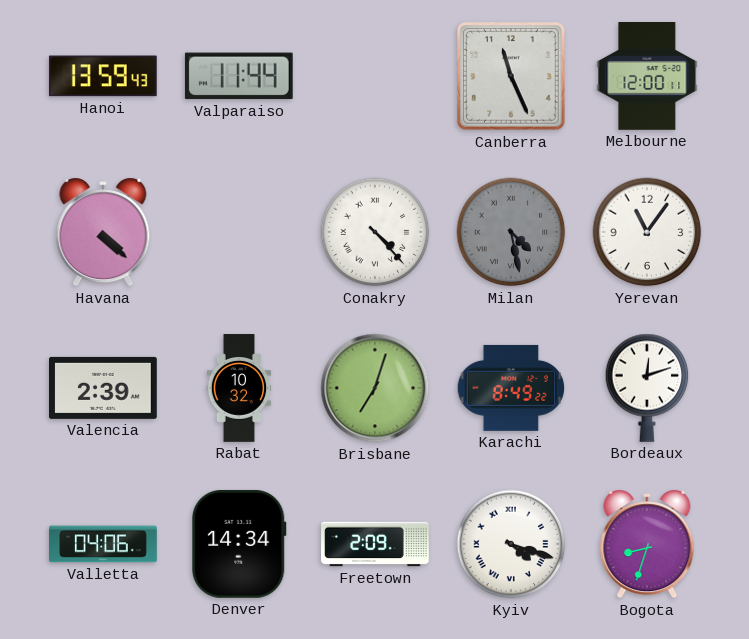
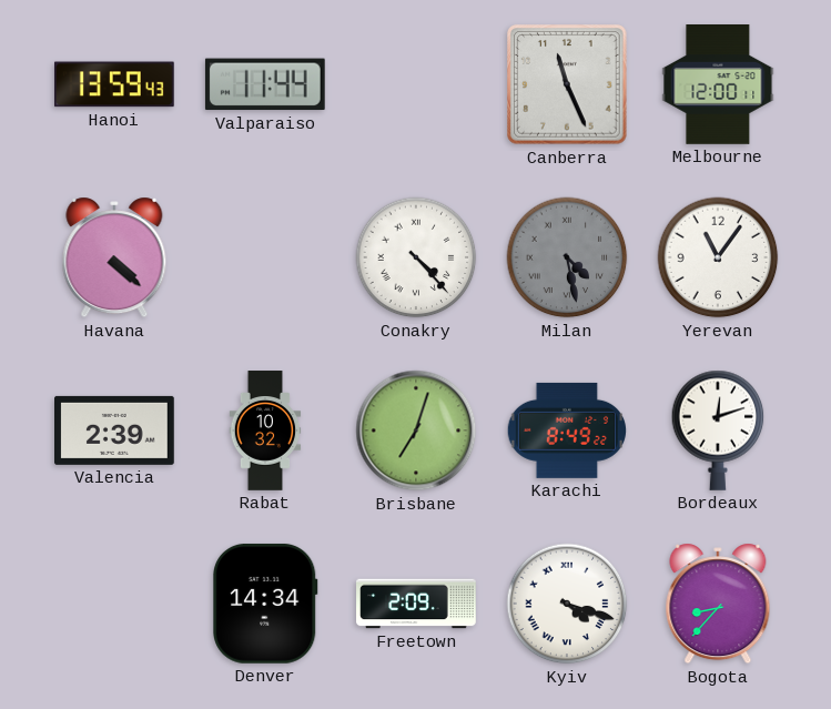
Valletta: 04:06 -> none
Bogota: 8:33 -> 8:37
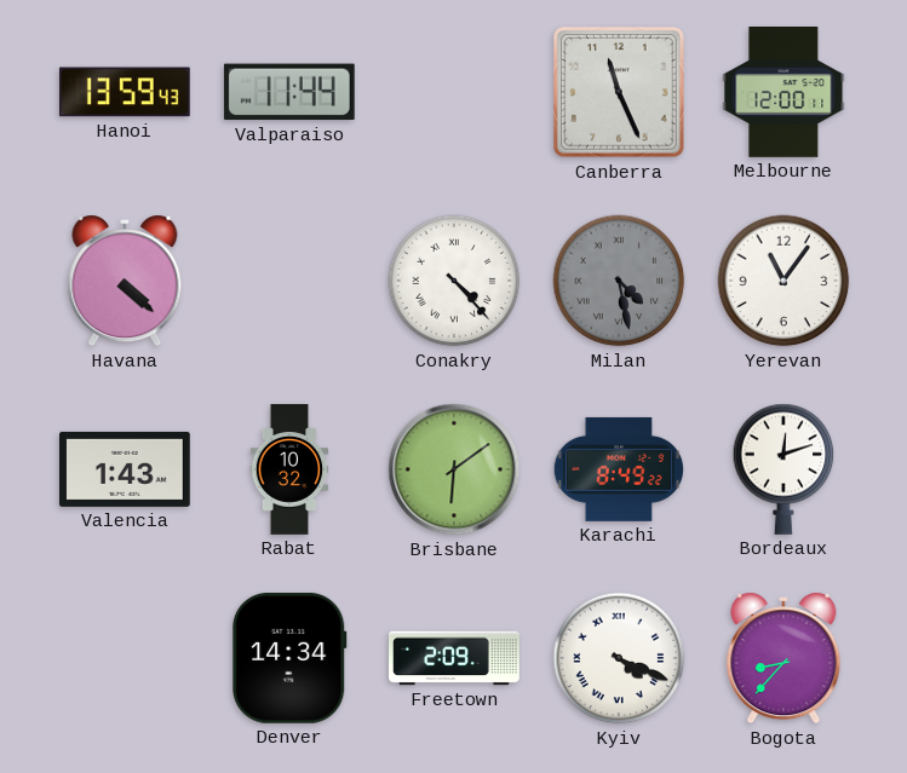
Valencia: 2:39 -> 1:43
Brisbane: 7:03 -> 6:09
Kyiv: 4:18 -> 4:19
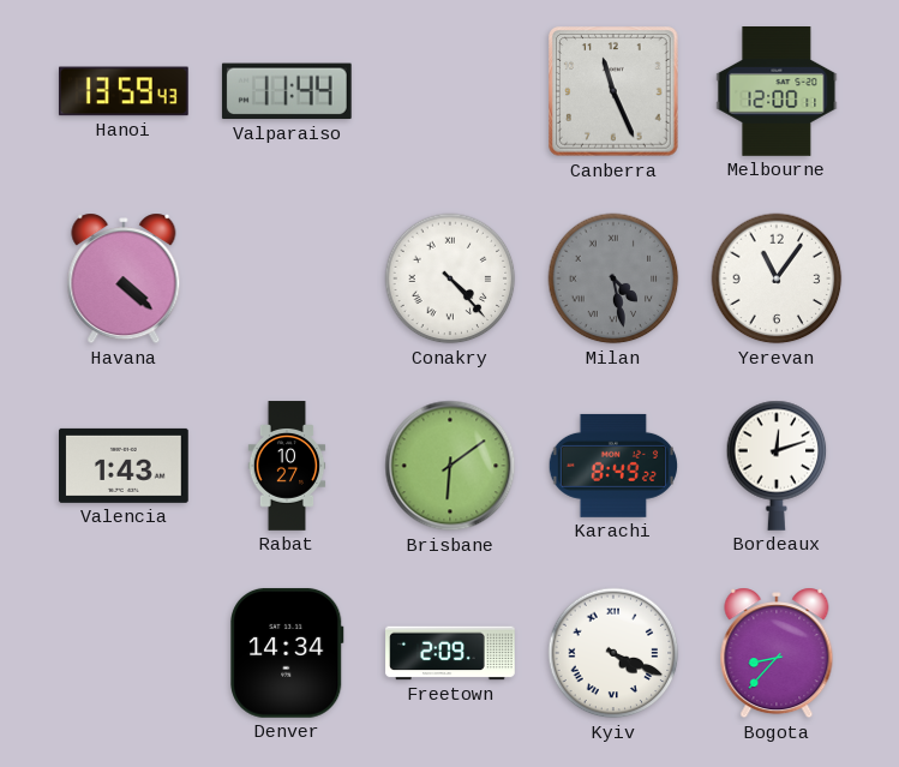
Rabat: 10:32 -> 10:27
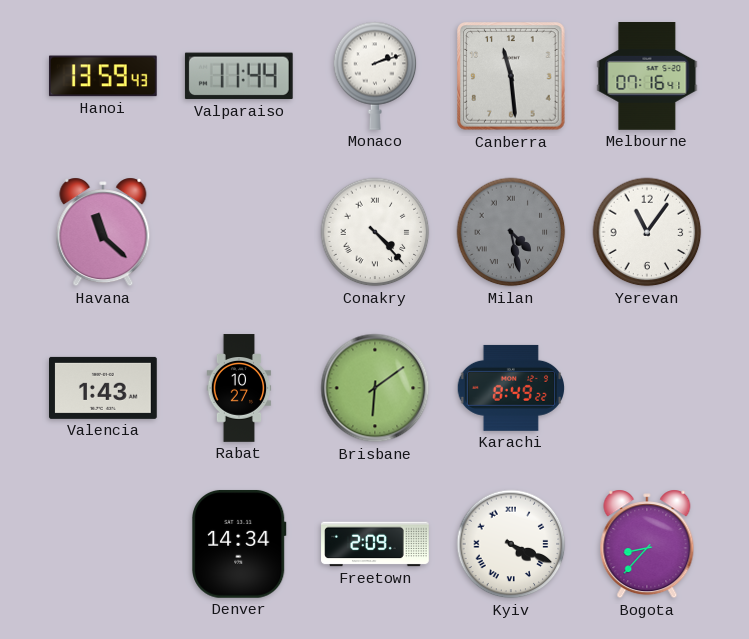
Monaco: none -> 2:12
Canberra: 11:26 -> 11:29
Melbourne: 12:00 -> 07:16
Havana: 4:22 -> 11:22
Bordeaux: 12:12 -> none
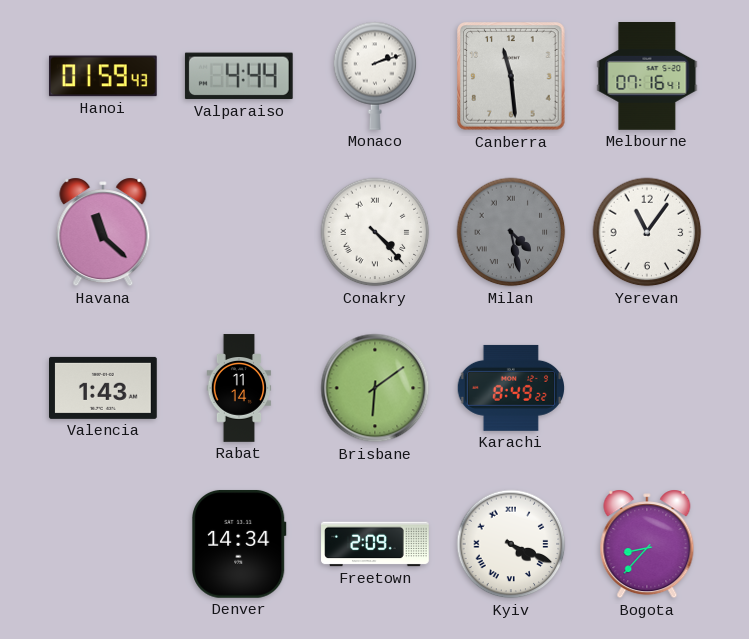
Hanoi: 13:59 -> 01:59
Valparaiso: 11:44 -> 4:44
Rabat: 10:27 -> 11:14
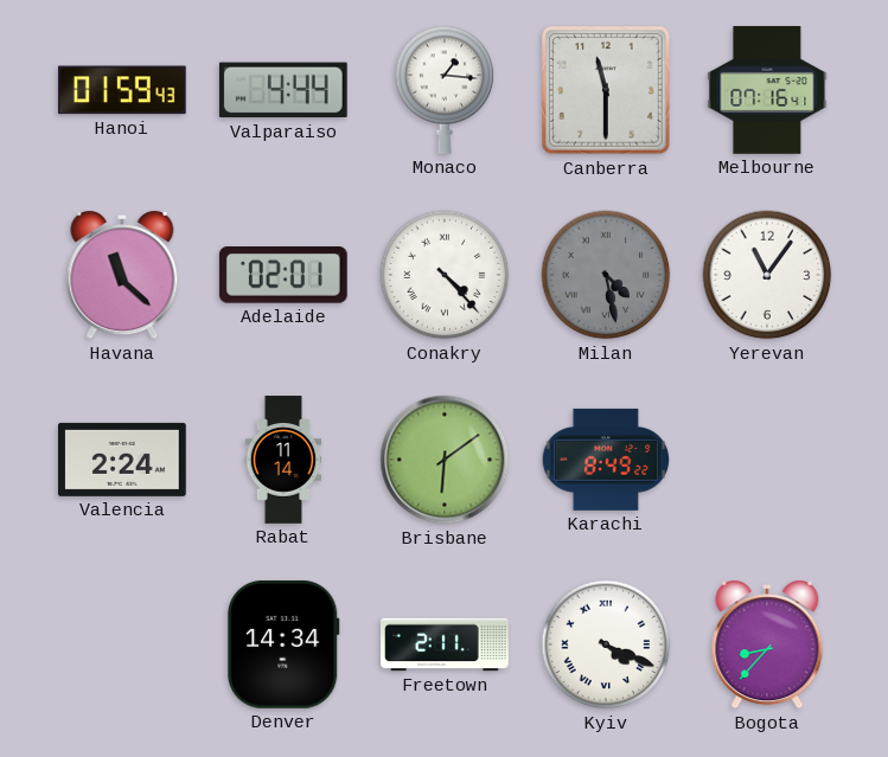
Monaco: 2:12 -> 1:16
Canberra: 11:29 -> 11:30
Adelaide: none -> 02:01
Valencia: 1:43 -> 2:24
Freetown: 2:09 -> 2:11
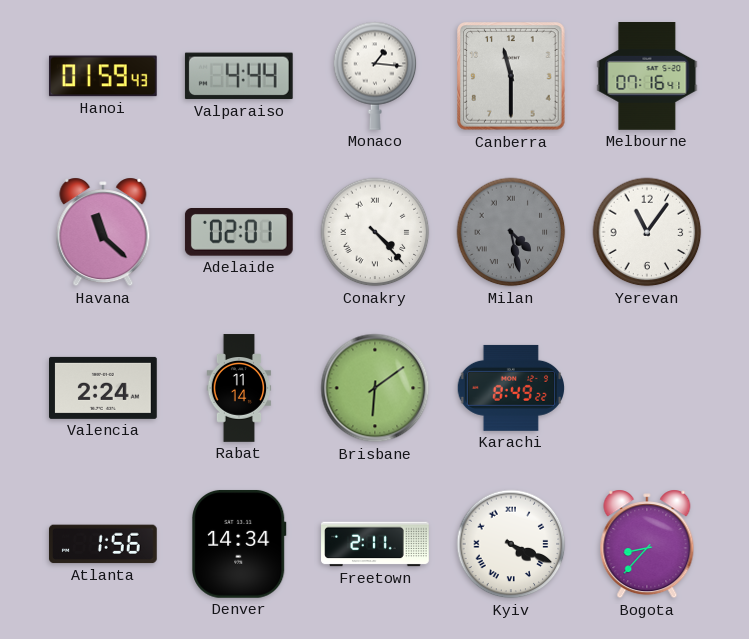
Atlanta: none -> 1:56
